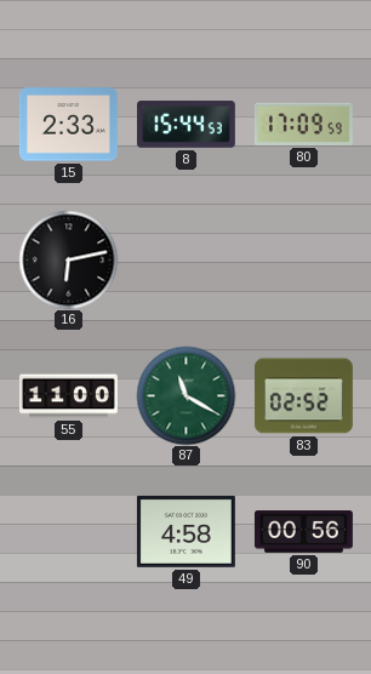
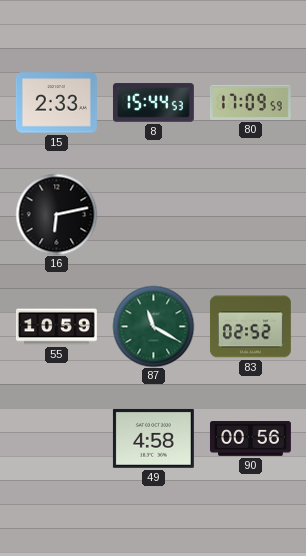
55: 11:00 -> 10:59
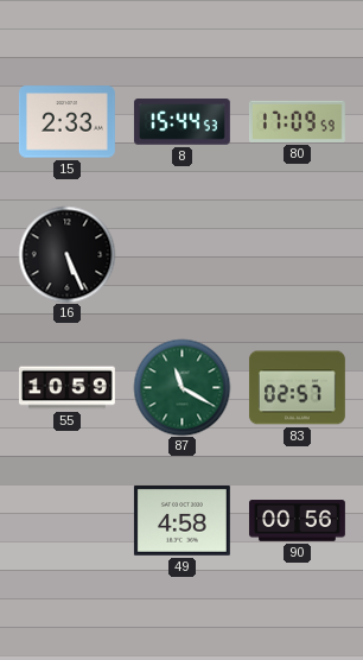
16: 6:13 -> 5:26
83: 02:52 -> 02:57
